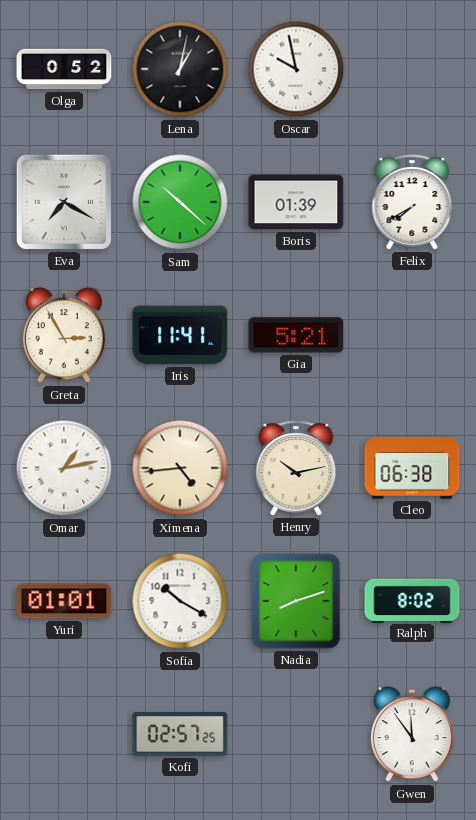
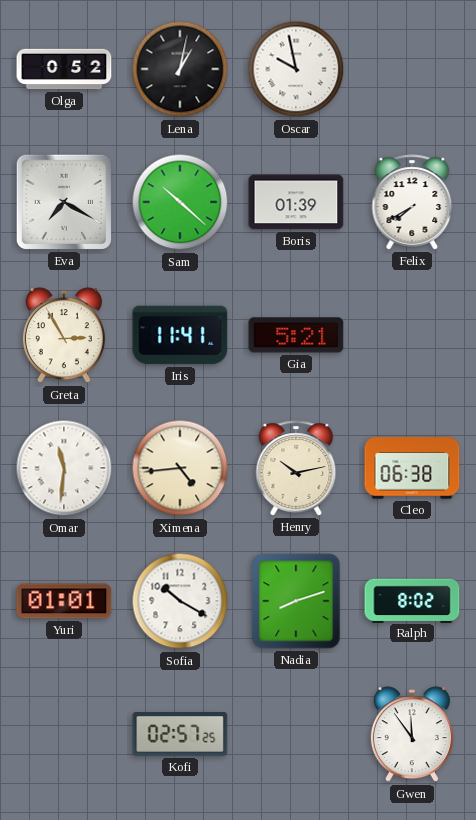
Omar: 1:13 -> 11:31
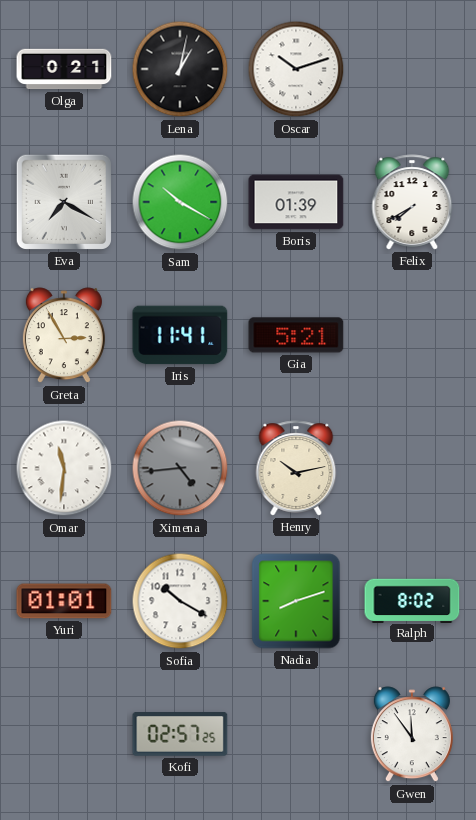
Olga: 0:52 -> 0:21
Oscar: 9:58 -> 10:12
Sam: 10:22 -> 10:20
Ximena dial: cream -> grey
Cleo: 06:38 -> none
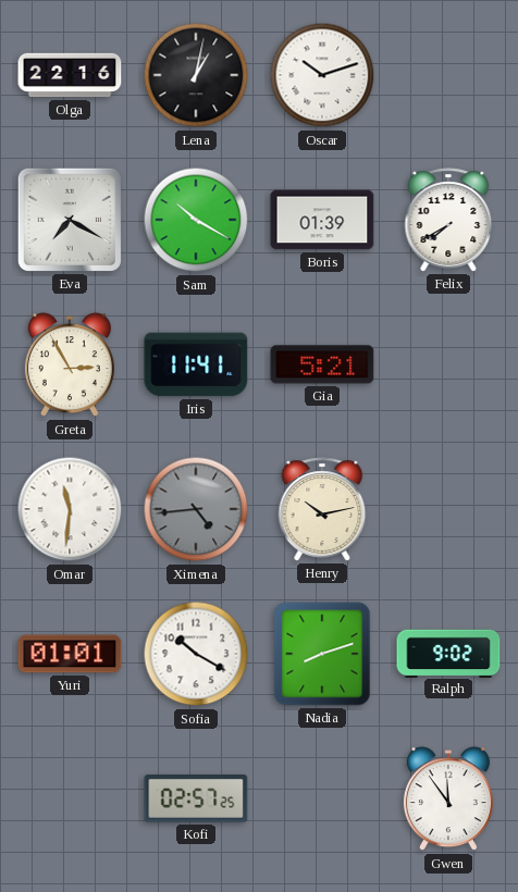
Olga: 0:21 -> 22:16
Ralph: 8:02 -> 9:02
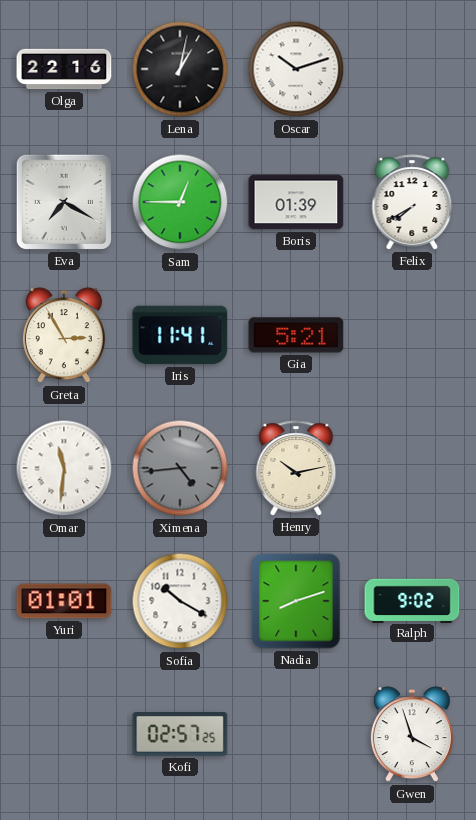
Sam: 10:20 -> 12:45
Gwen: 11:54 -> 3:57
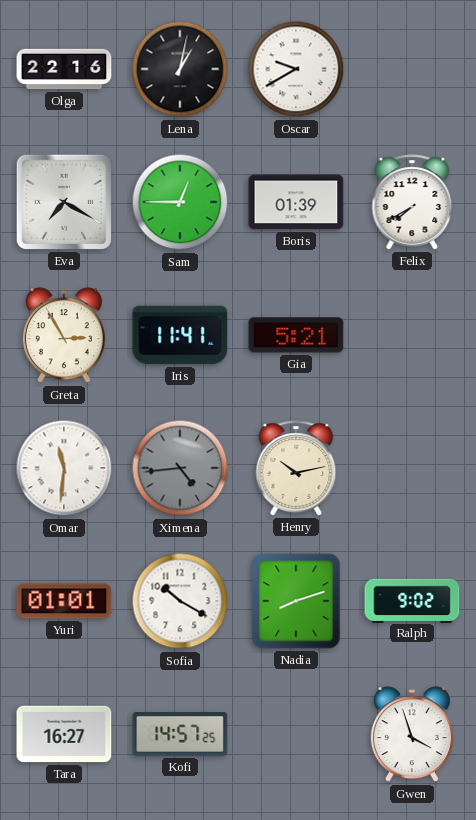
Oscar: 10:12 -> 9:40
Tara: none -> 16:27
Kofi: 02:57 -> 14:57
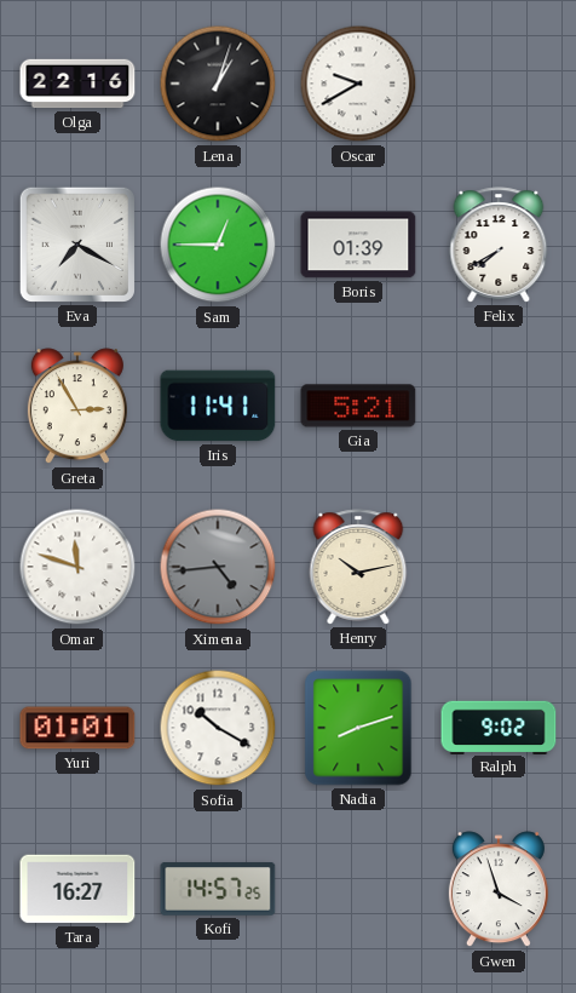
Lena: 1:02 -> 1:03
Omar: 11:31 -> 11:48
